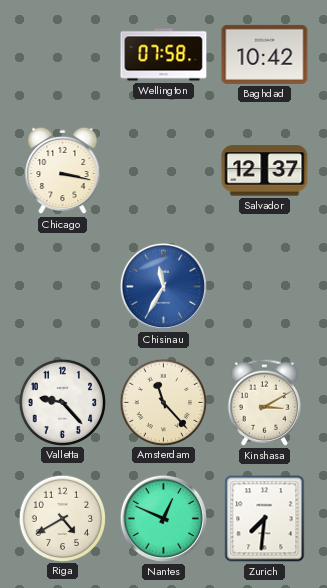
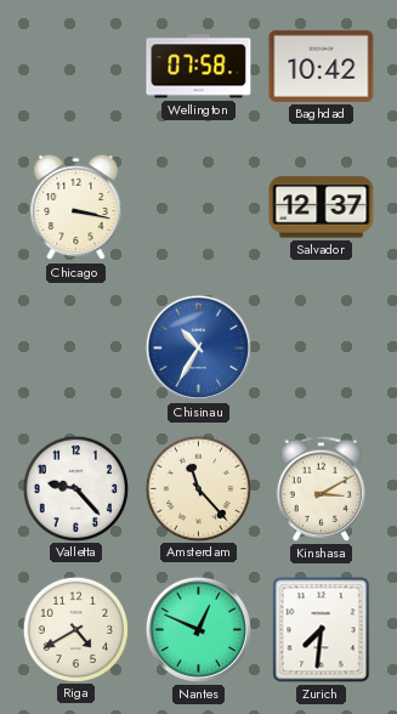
Chisinau: 11:35 -> 10:35
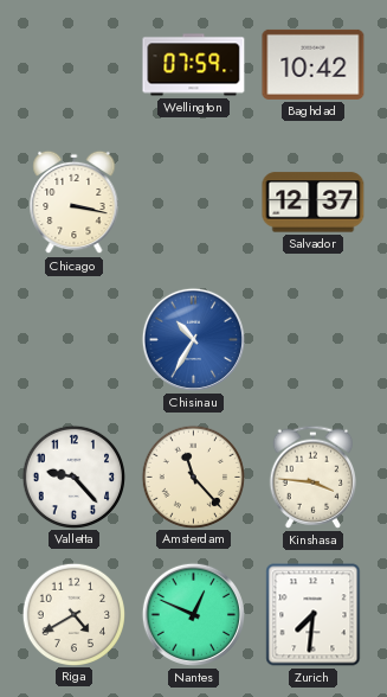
Wellington: 07:58 -> 07:59
Kinshasa: 3:10 -> 3:46
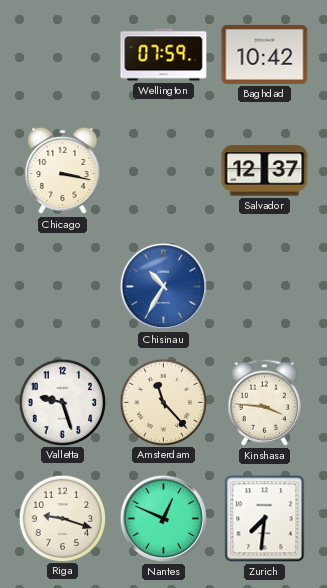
Valletta: 9:23 -> 9:27
Riga: 4:40 -> 9:18
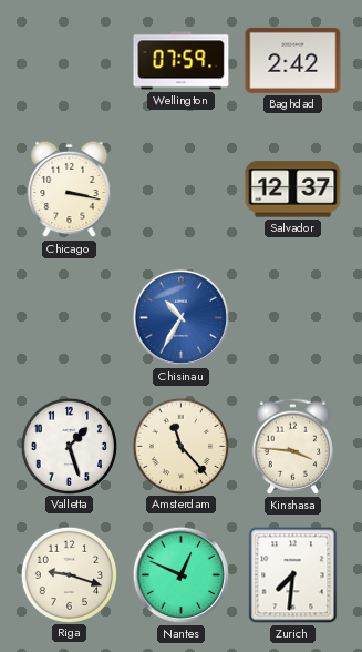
Baghdad: 10:42 -> 2:42
Valletta: 9:27 -> 1:27
